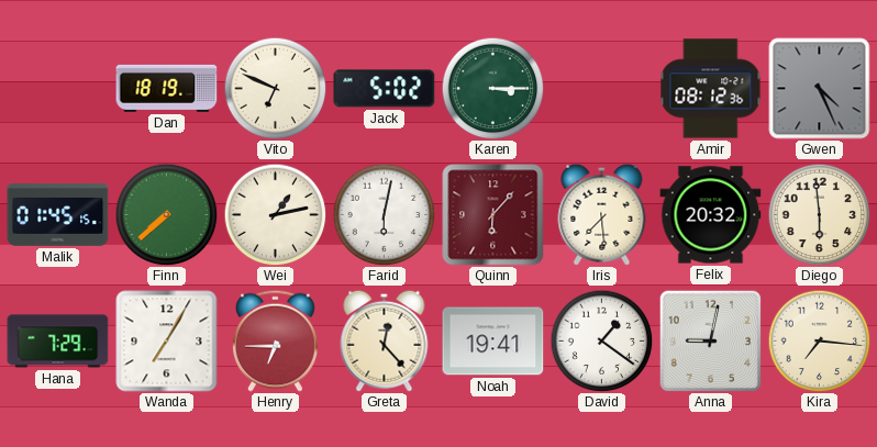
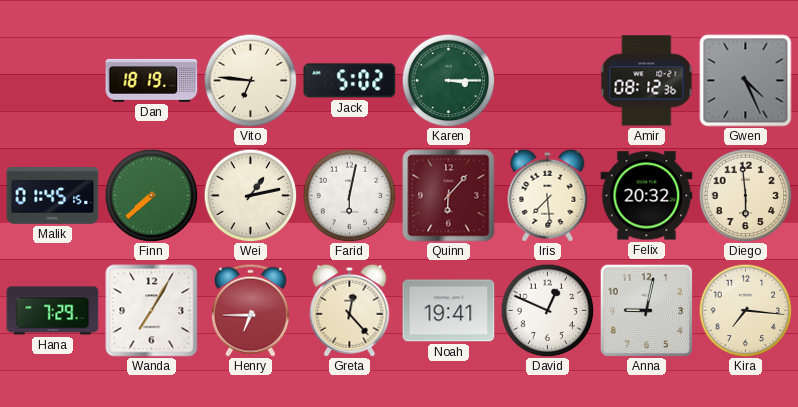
Vito: 6:49 -> 6:46
David: 1:21 -> 12:49
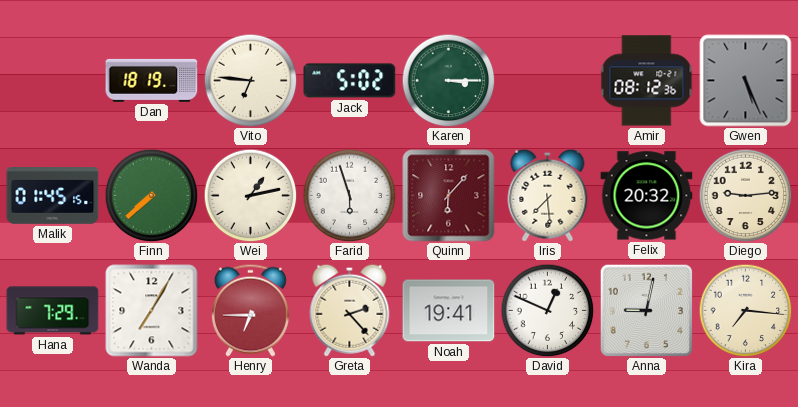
Gwen: 4:26 -> 5:26
Farid: 6:02 -> 5:57
Diego: 5:59 -> 9:14
Greta: 12:23 -> 2:23
